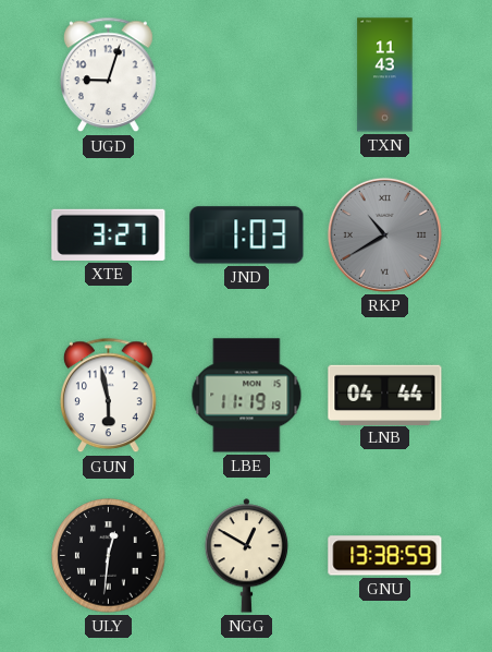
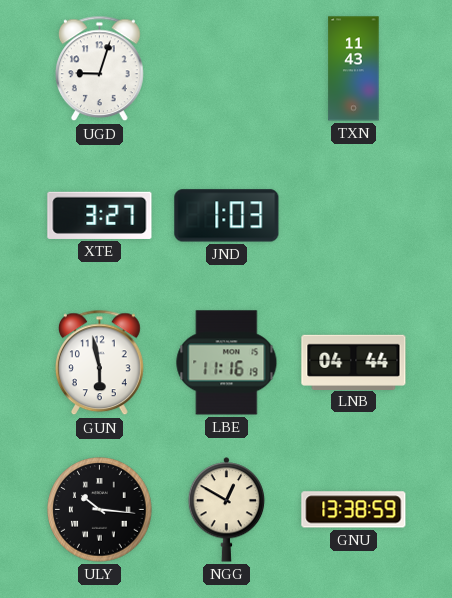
RKP: 10:40 -> none
LBE: 11:19 -> 11:16
ULY: 12:31 -> 10:16
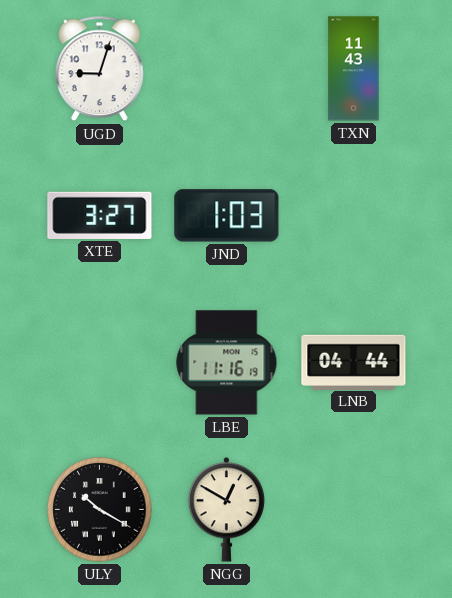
GUN: 5:58 -> none
ULY: 10:16 -> 10:20
GNU: 13:38 -> none
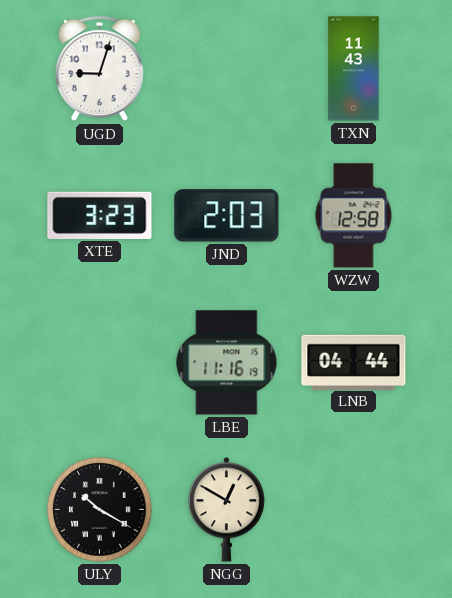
XTE: 3:27 -> 3:23
JND: 1:03 -> 2:03
WZW: none -> 12:58
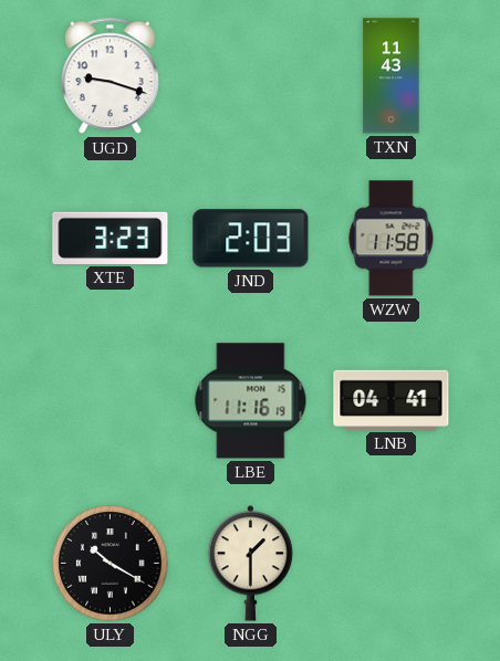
UGD: 9:03 -> 9:18
WZW: 12:58 -> 11:58
LNB: 04:44 -> 04:41
NGG: 12:50 -> 1:30
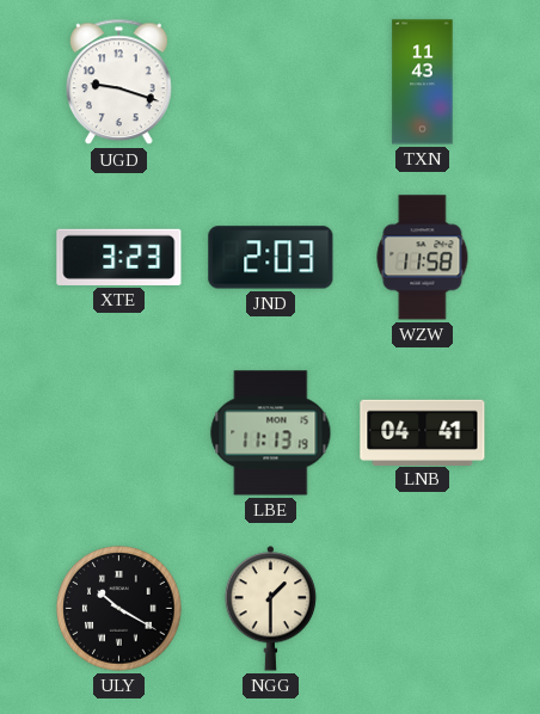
LBE: 11:16 -> 11:13
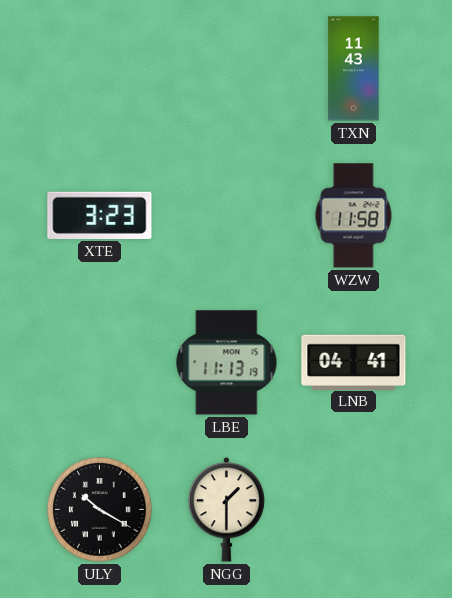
UGD: 9:18 -> none
JND: 2:03 -> none
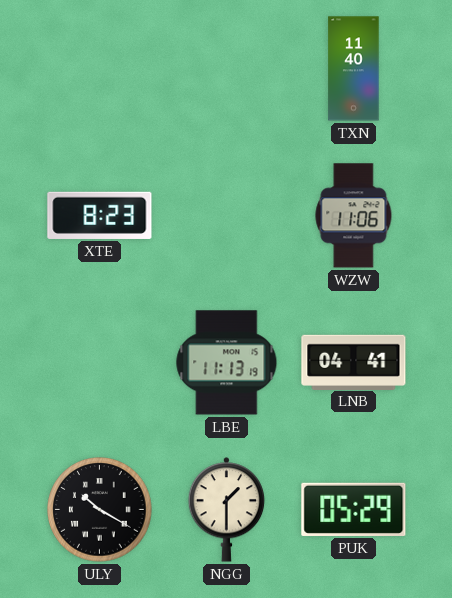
TXN: 11:43 -> 11:40
XTE: 3:23 -> 8:23
WZW: 11:58 -> 11:06
PUK: none -> 05:29
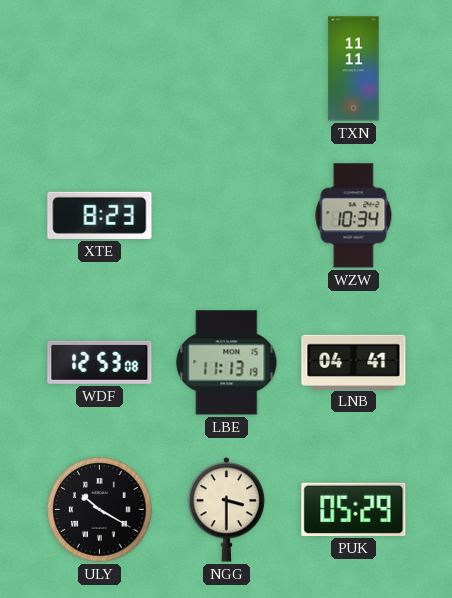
TXN: 11:40 -> 11:11
WZW: 11:06 -> 10:34
WDF: none -> 12:53
NGG: 1:30 -> 3:30
